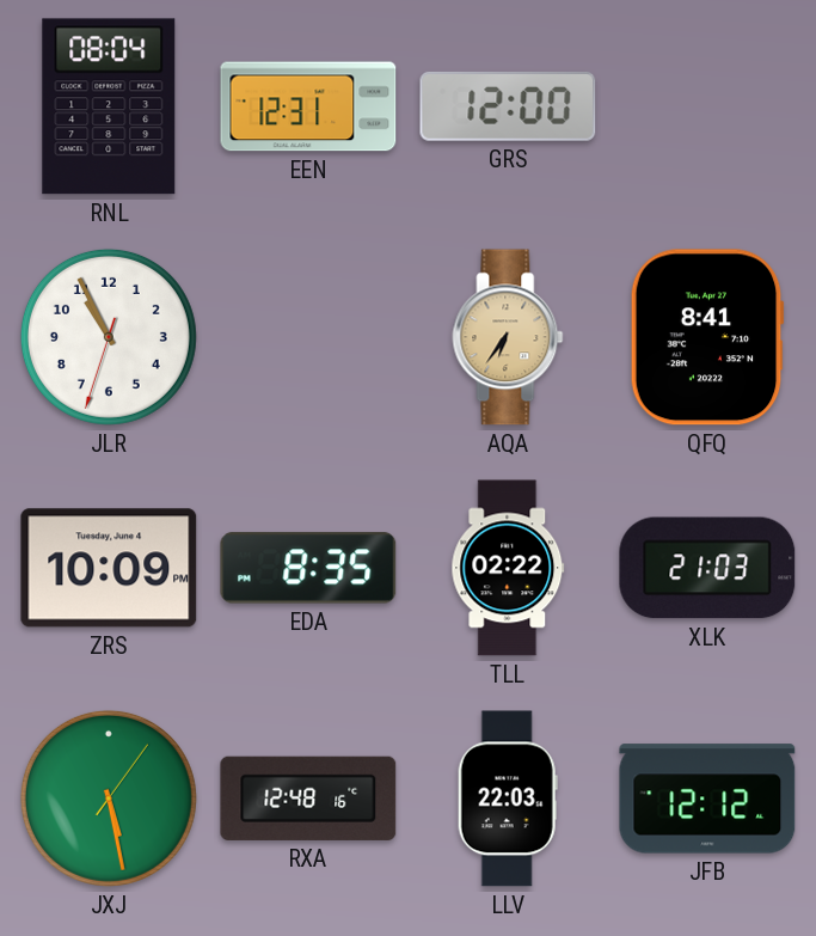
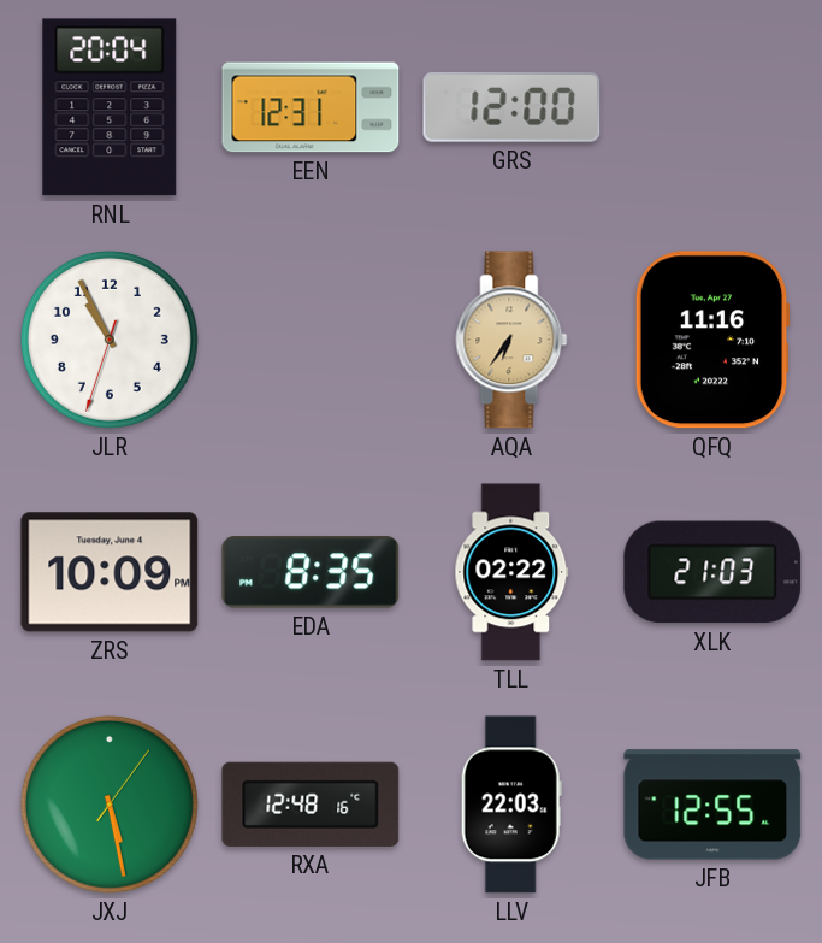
RNL: 08:04 -> 20:04
QFQ: 8:41 -> 11:16
JFB: 12:12 -> 12:55
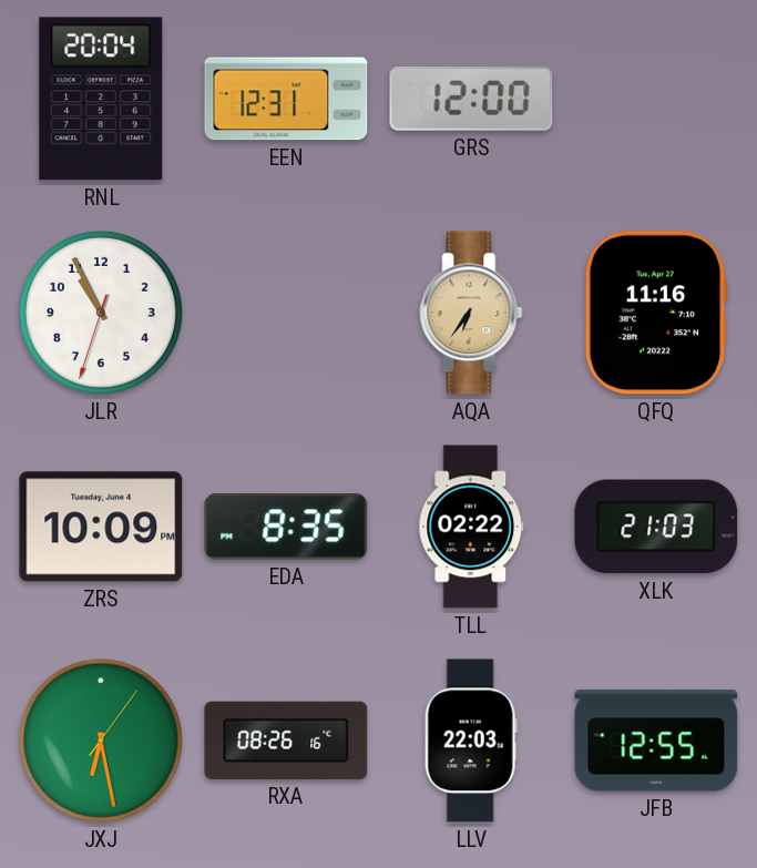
JXJ: 5:28 -> 6:28
RXA: 12:48 -> 08:26
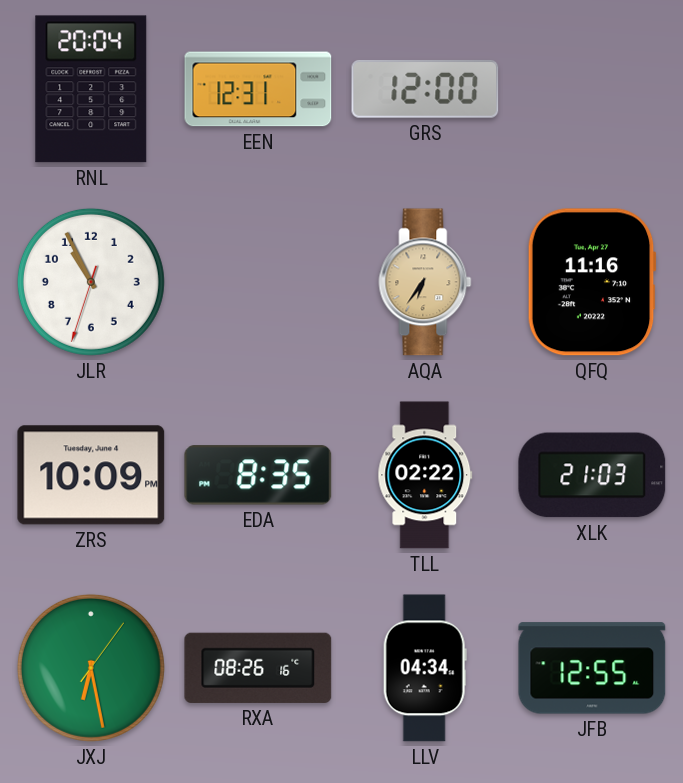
LLV: 22:03 -> 04:34
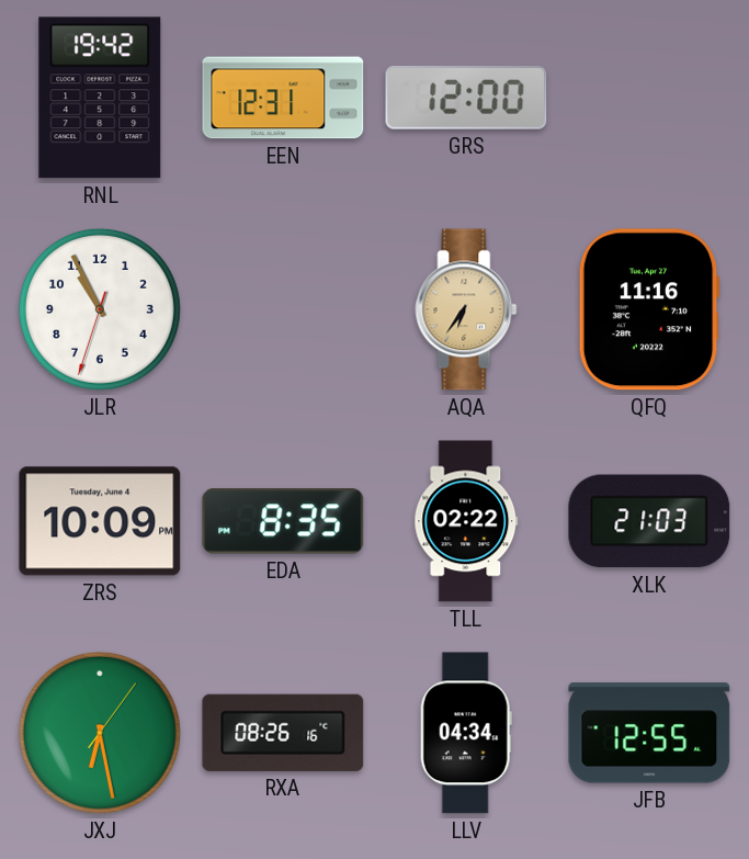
RNL: 20:04 -> 19:42
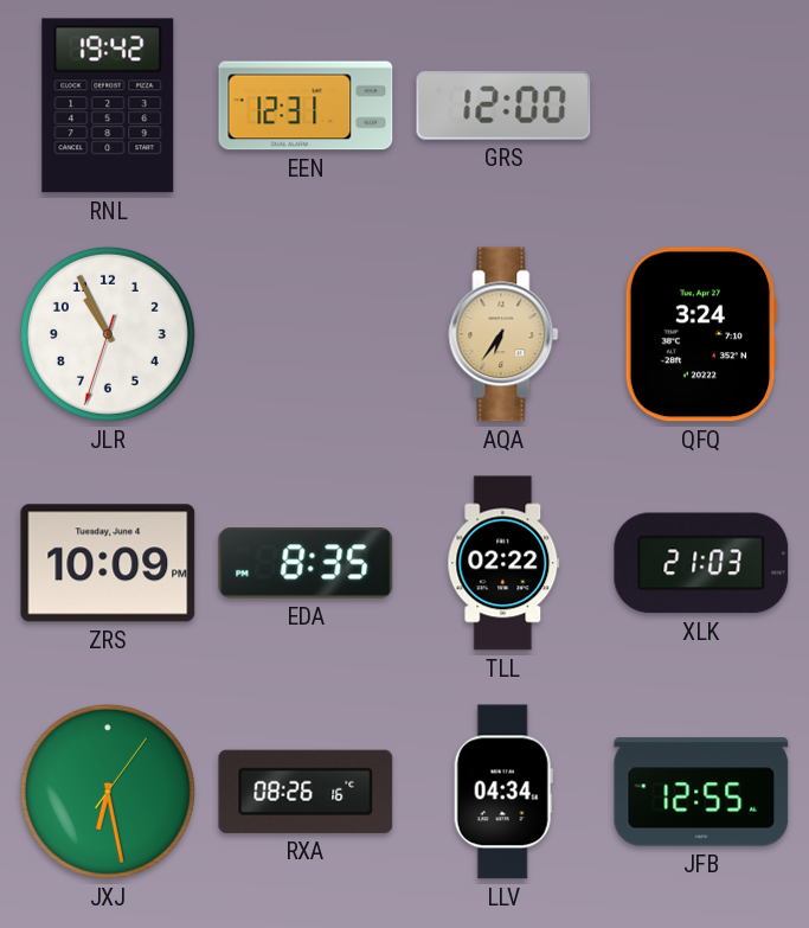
QFQ: 11:16 -> 3:24
